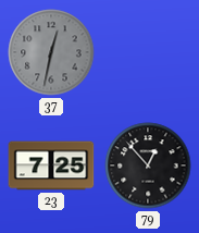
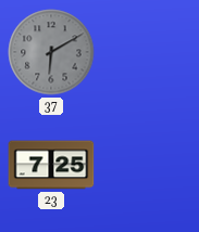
37: 12:32 -> 6:10
79: 12:53 -> none
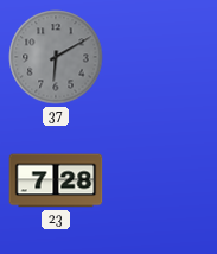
23: 7:25 -> 7:28
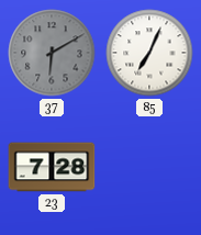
85: none -> 7:04
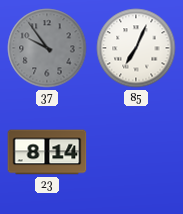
37: 6:10 -> 9:54
23: 7:28 -> 8:14
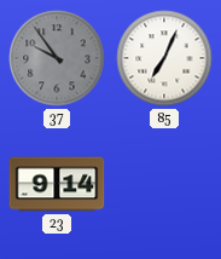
23: 8:14 -> 9:14
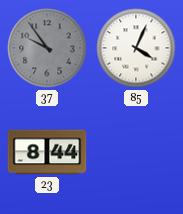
85: 7:04 -> 4:04
23: 9:14 -> 8:44
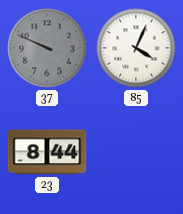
37: 9:54 -> 9:49
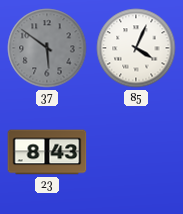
37: 9:49 -> 5:51
23: 8:44 -> 8:43
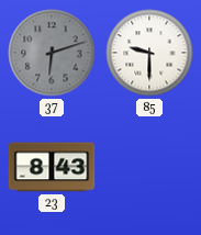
37: 5:51 -> 6:12
85: 4:04 -> 9:30
